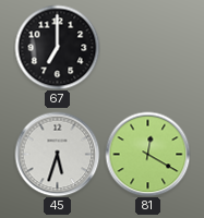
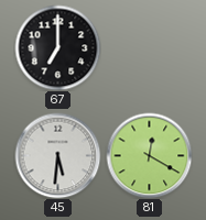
45: 5:33 -> 5:31
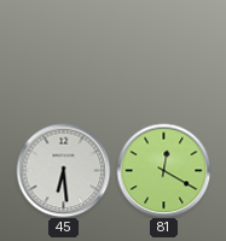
67: 7:00 -> none
45: 5:31 -> 6:29
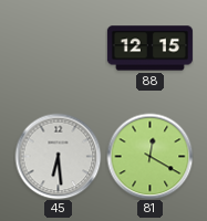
88: none -> 12:15
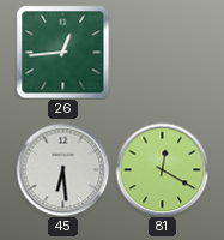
26: none -> 12:44
88: 12:15 -> none
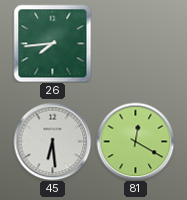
26: 12:44 -> 7:44
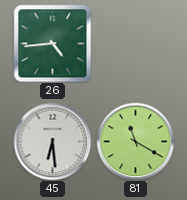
26: 7:44 -> 4:44
81: 12:20 -> 11:20
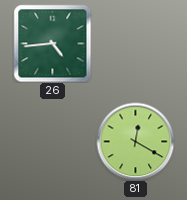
45: 6:29 -> none
81: 11:20 -> 12:20
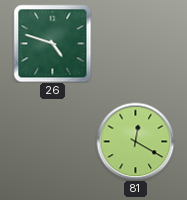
26: 4:44 -> 4:48
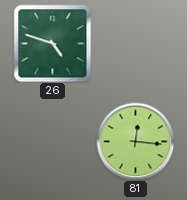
81: 12:20 -> 12:16
